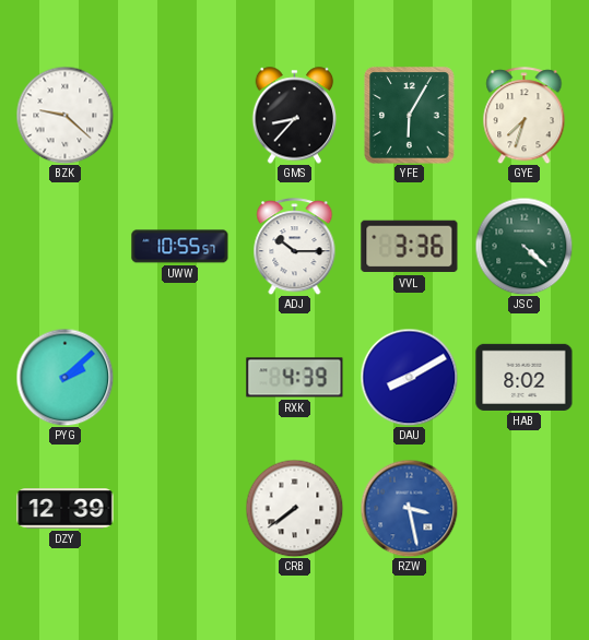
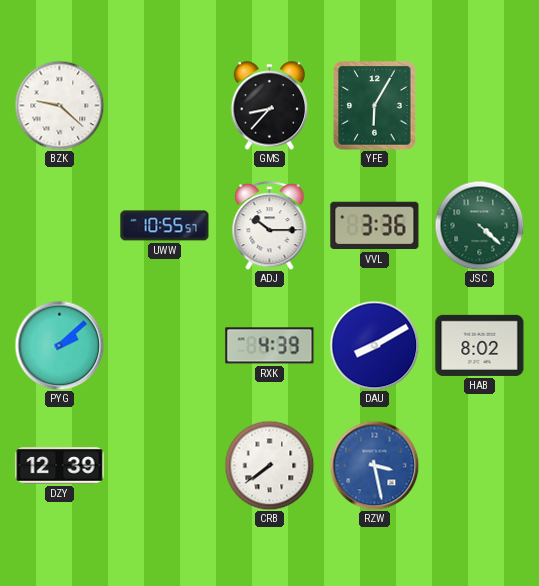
GYE: 7:33 -> none
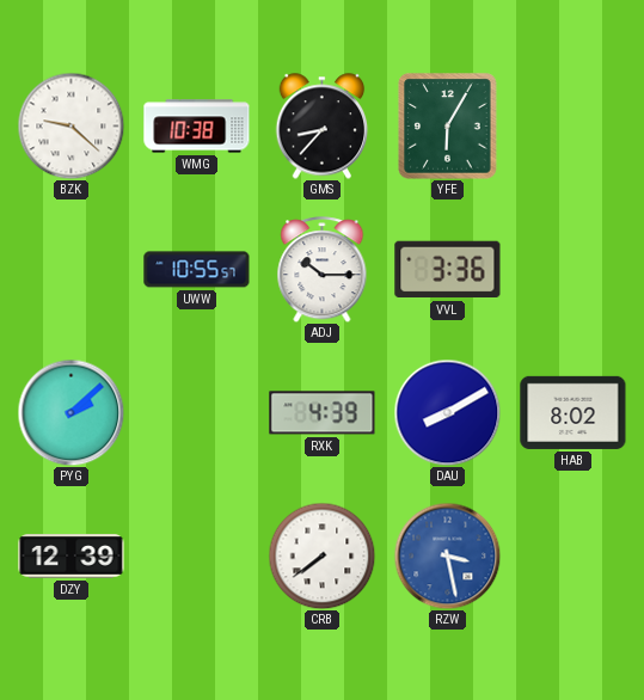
WMG: none -> 10:38
JSC: 4:22 -> none
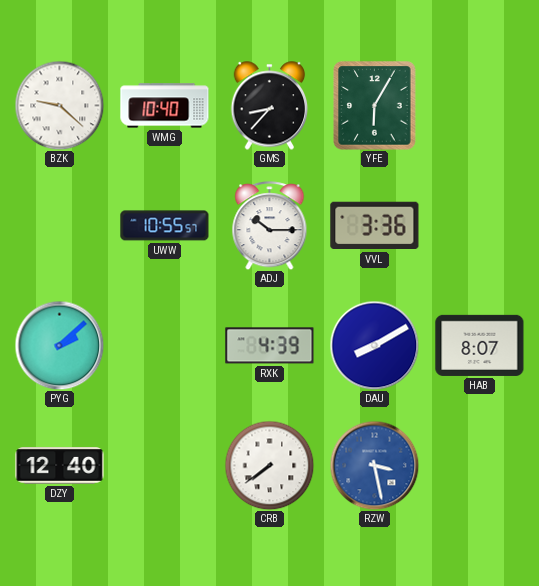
WMG: 10:38 -> 10:40
HAB: 8:02 -> 8:07
DZY: 12:39 -> 12:40
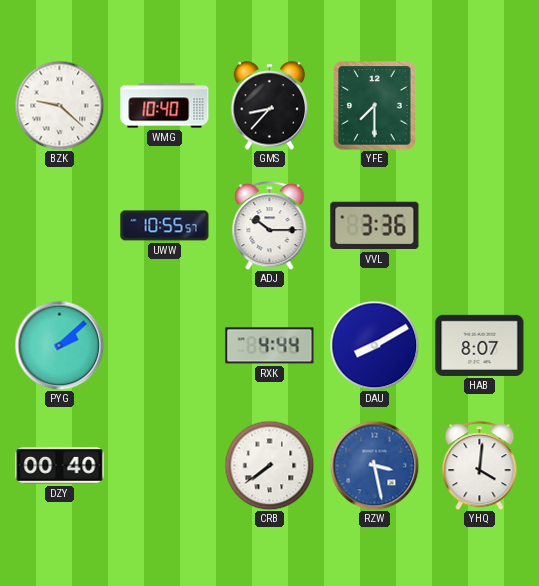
YFE: 6:05 -> 7:30
RXK: 4:39 -> 4:44
DZY: 12:40 -> 00:40
YHQ: none -> 4:01
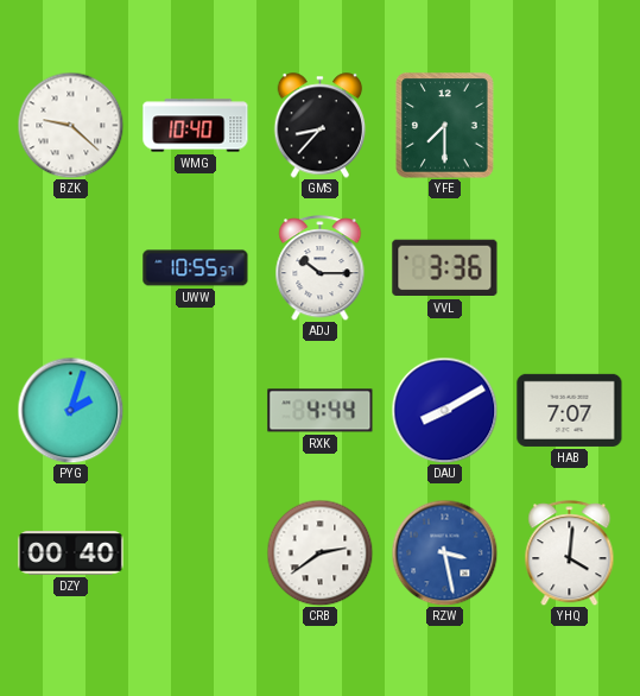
PYG: 2:08 -> 2:03
HAB: 8:07 -> 7:07
CRB: 7:39 -> 2:39
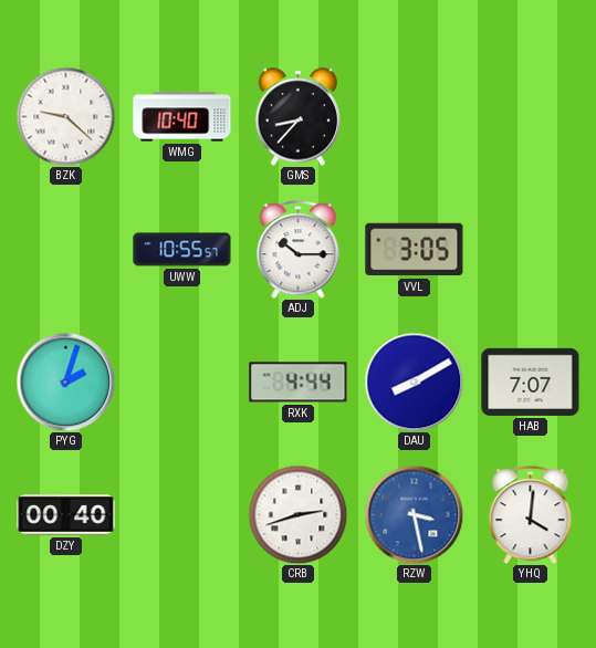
YFE: 7:30 -> none
VVL: 3:36 -> 3:05
CRB: 2:39 -> 2:42
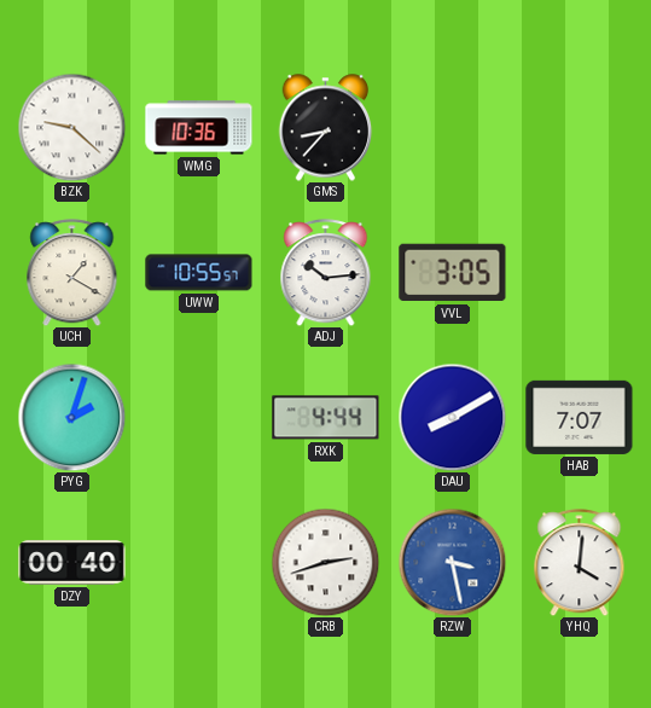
WMG: 10:40 -> 10:36
UCH: none -> 1:20
ADJ: 10:15 -> 10:14
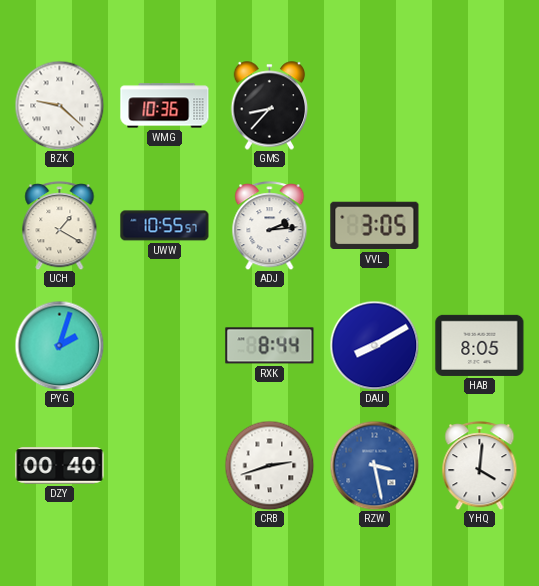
ADJ: 10:14 -> 2:14
RXK: 4:44 -> 8:44
HAB: 7:07 -> 8:05
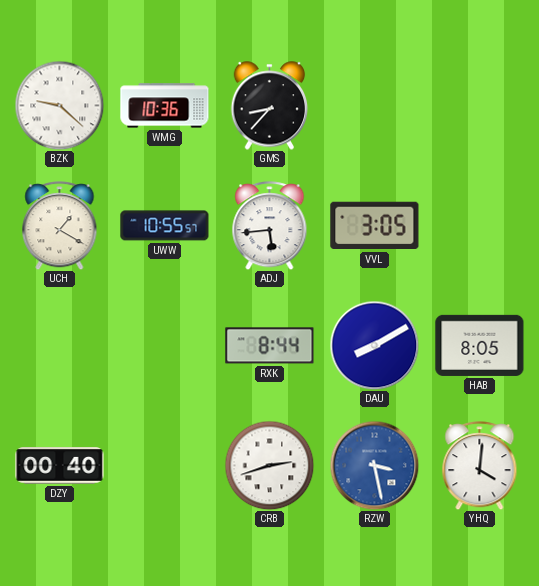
ADJ: 2:14 -> 5:44
PYG: 2:03 -> none
